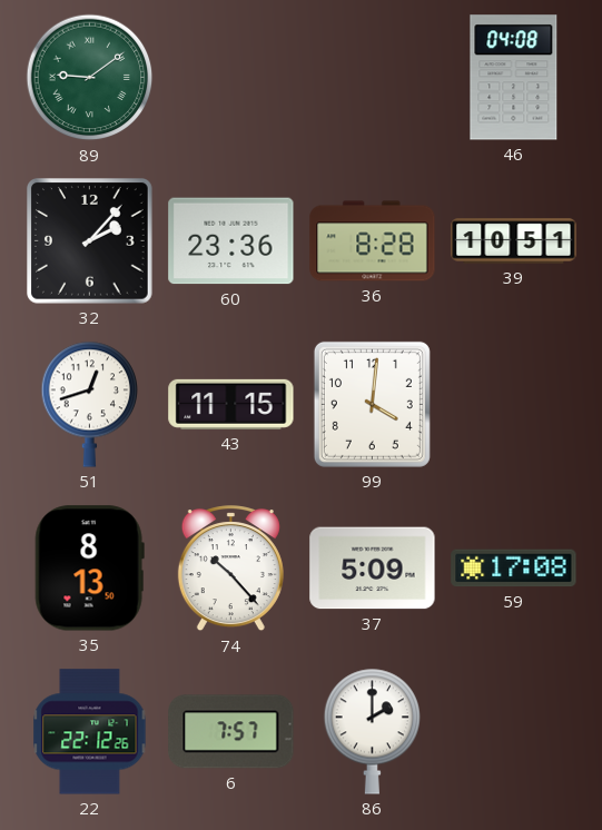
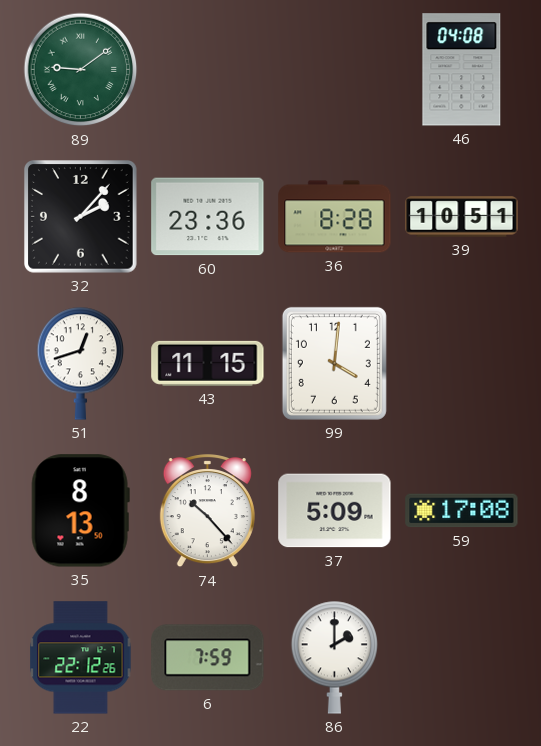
6: 7:57 -> 7:59
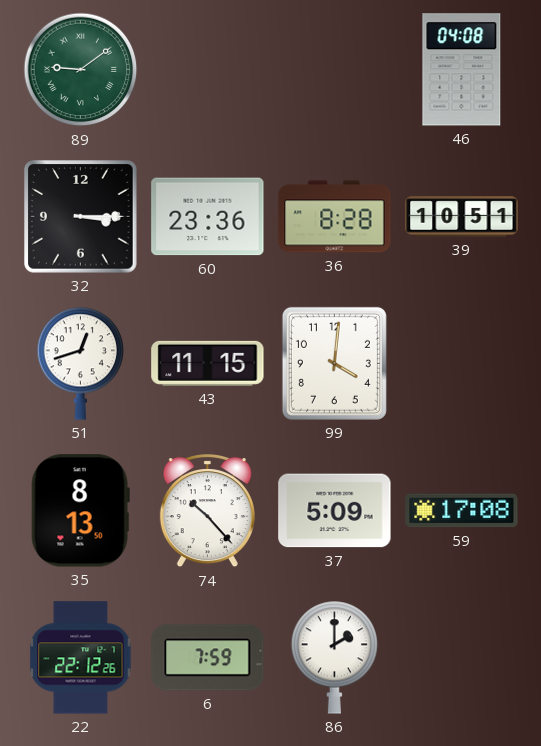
32: 2:07 -> 3:15
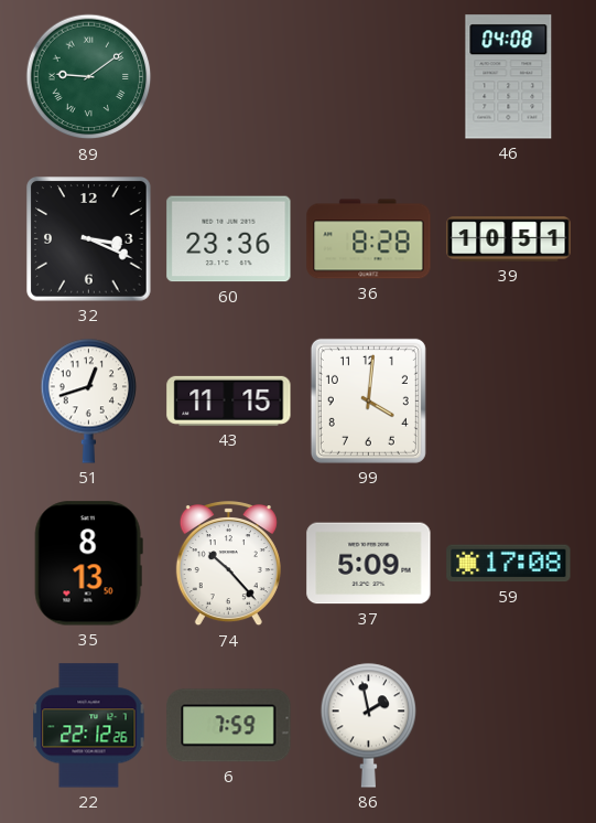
32: 3:15 -> 3:19
86: 2:00 -> 1:58
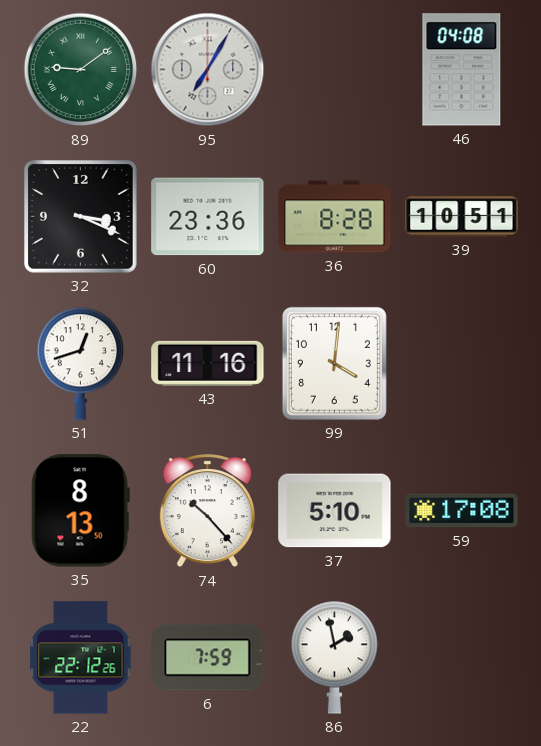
95: none -> 7:05
43: 11:15 -> 11:16
37: 5:09 -> 5:10
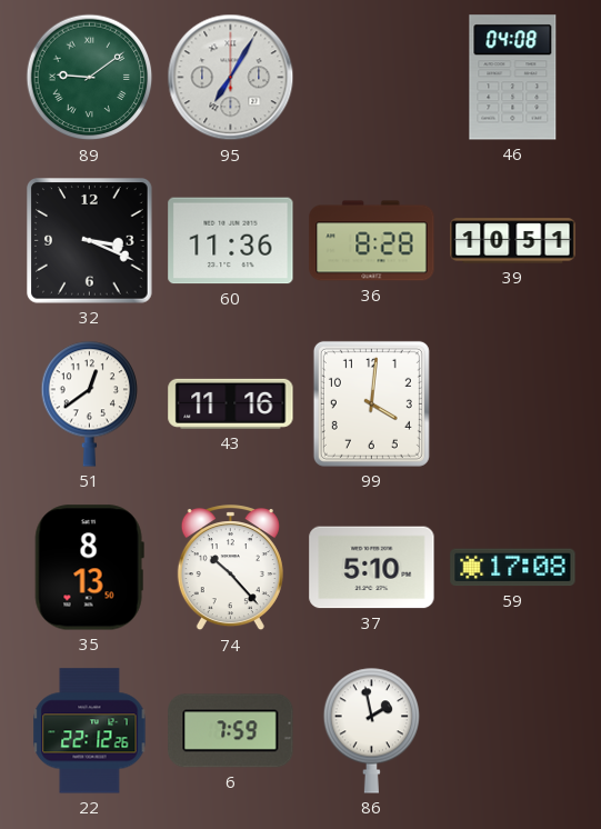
60: 23:36 -> 11:36
51: 12:42 -> 12:39
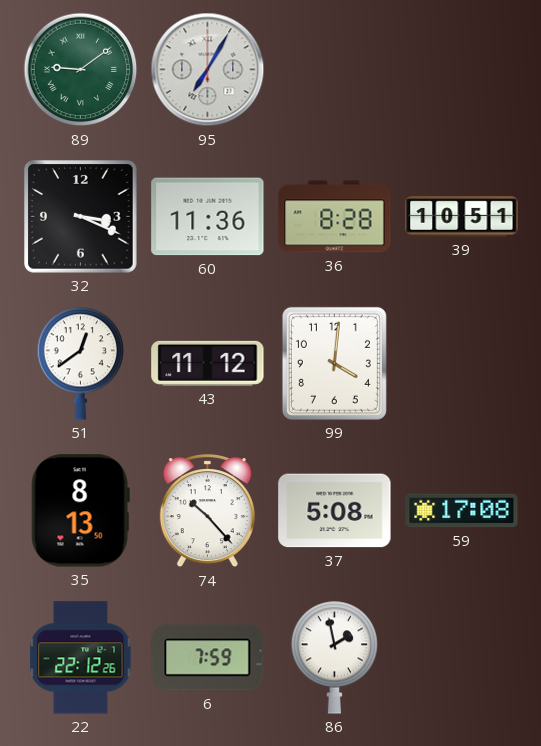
46: 04:08 -> none
43: 11:16 -> 11:12
37: 5:10 -> 5:08
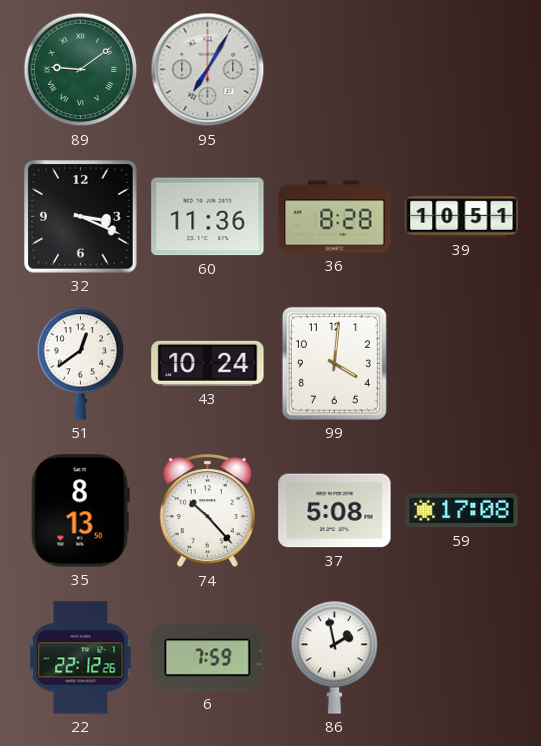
43: 11:12 -> 10:24
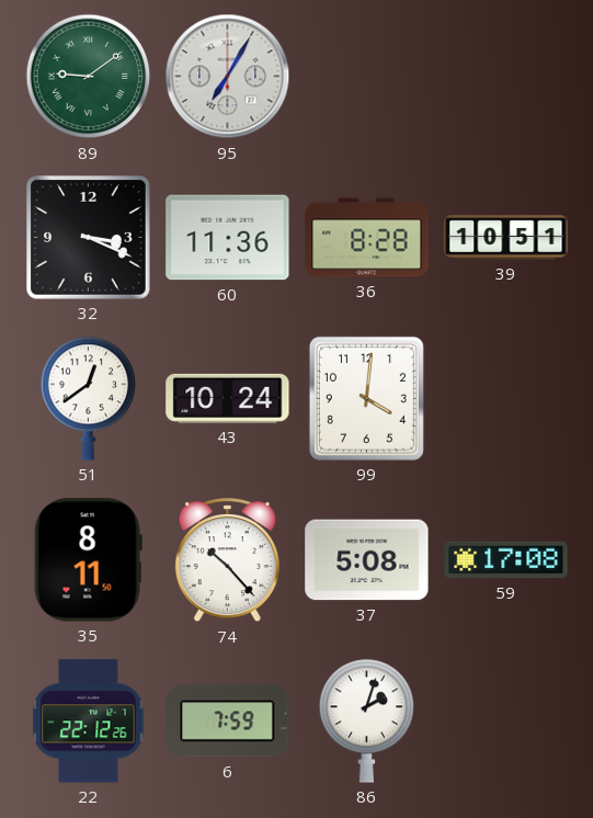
35: 8:13 -> 8:11
86: 1:58 -> 2:03
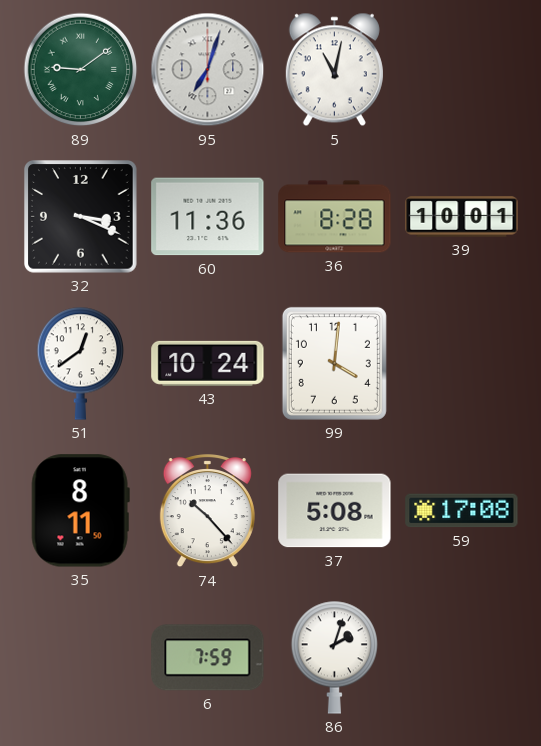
95: 7:05 -> 7:03
5: none -> 11:02
39: 10:51 -> 10:01
22: 22:12 -> none
